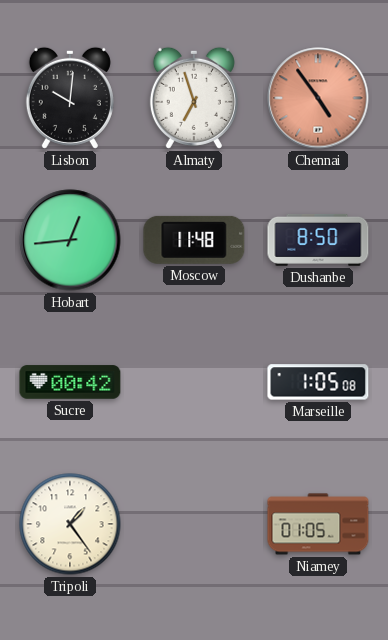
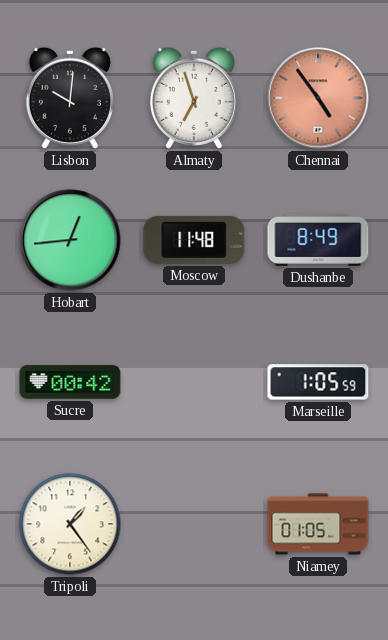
Dushanbe: 8:50 -> 8:49
Marseille: 1:05:08 -> 1:05:59
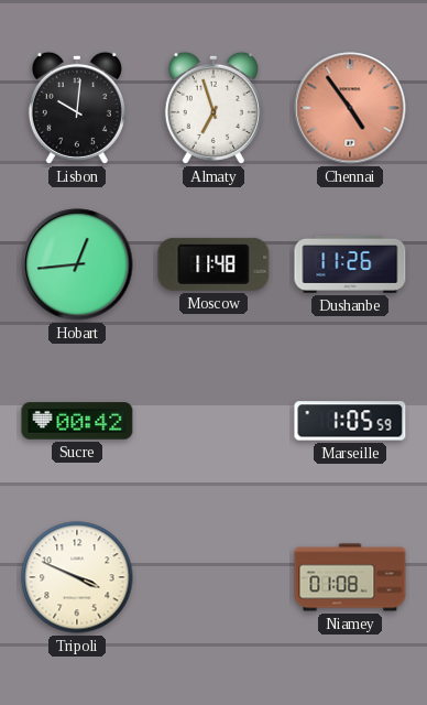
Dushanbe: 8:49 -> 11:26
Tripoli: 1:24 -> 3:49
Niamey: 01:05 -> 01:08
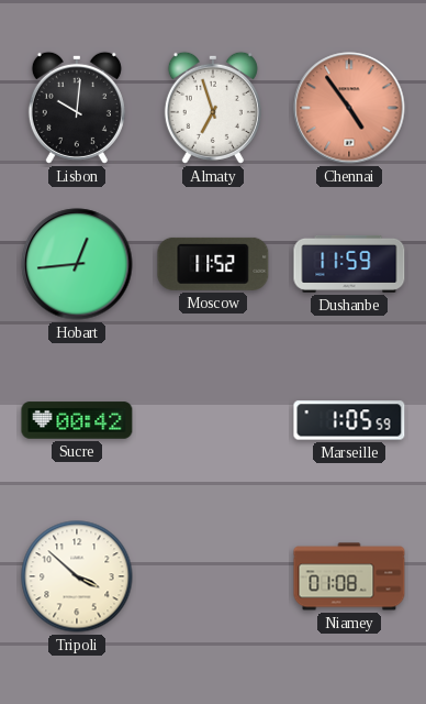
Moscow: 11:48 -> 11:52
Dushanbe: 11:26 -> 11:59
Tripoli: 3:49 -> 3:52
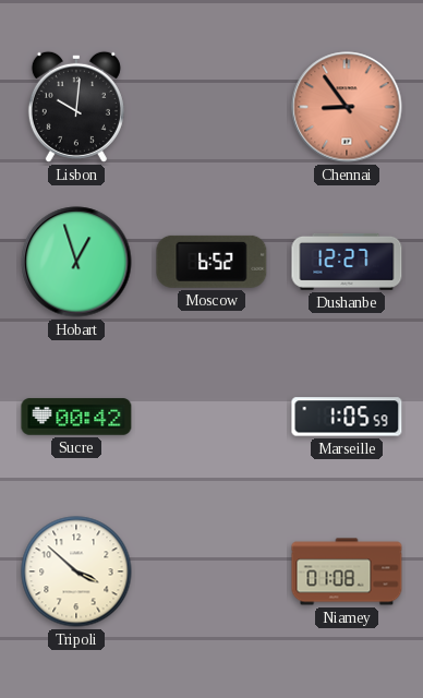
Almaty: 6:57 -> none
Chennai: 4:54 -> 8:54
Hobart: 12:44 -> 12:57
Moscow: 11:52 -> 6:52
Dushanbe: 11:59 -> 12:27
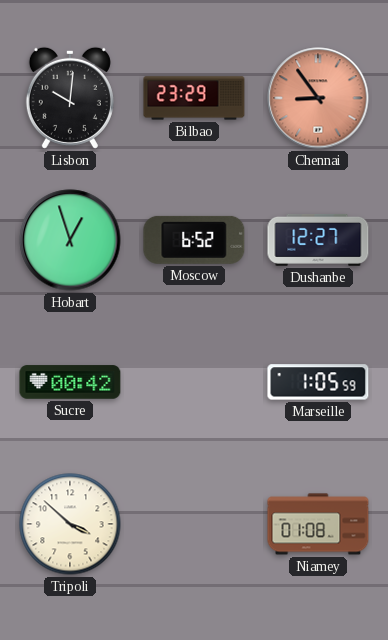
Bilbao: none -> 23:29
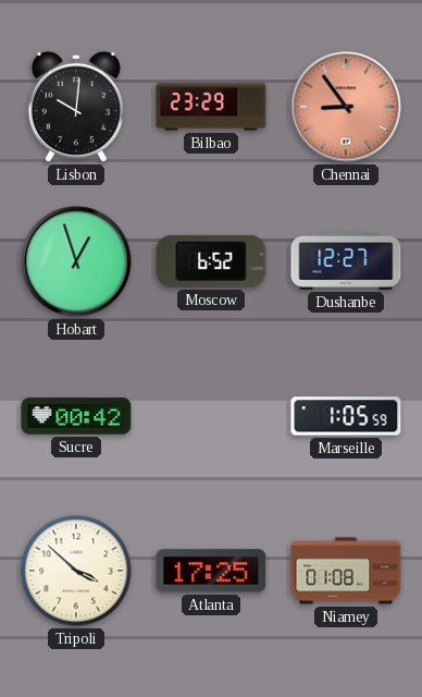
Atlanta: none -> 17:25
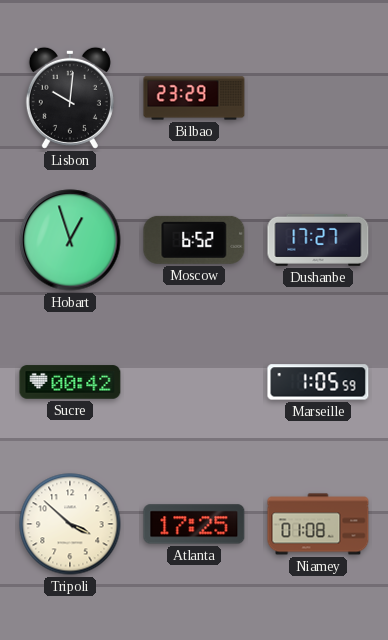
Chennai: 8:54 -> none
Dushanbe: 12:27 -> 17:27
